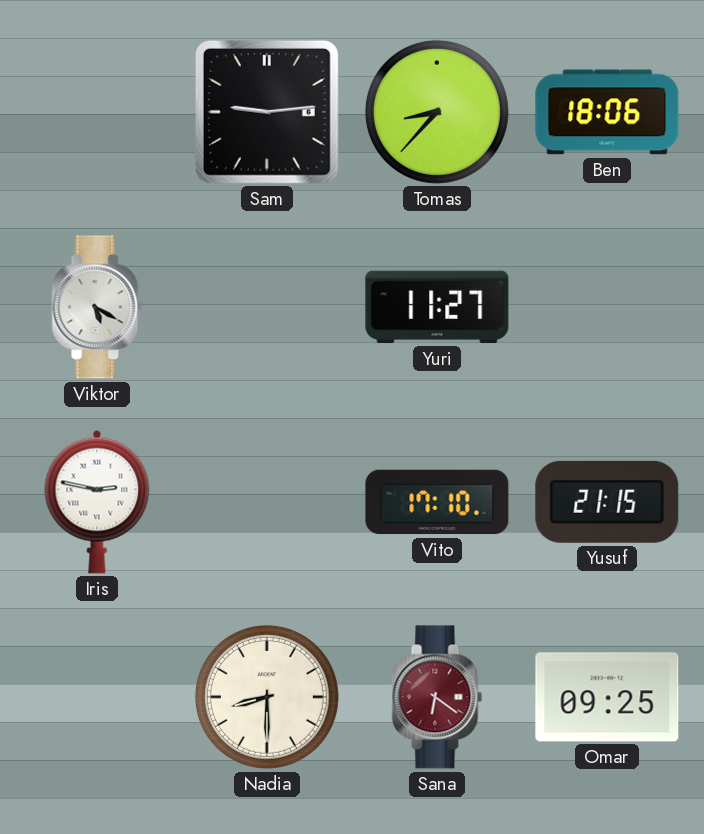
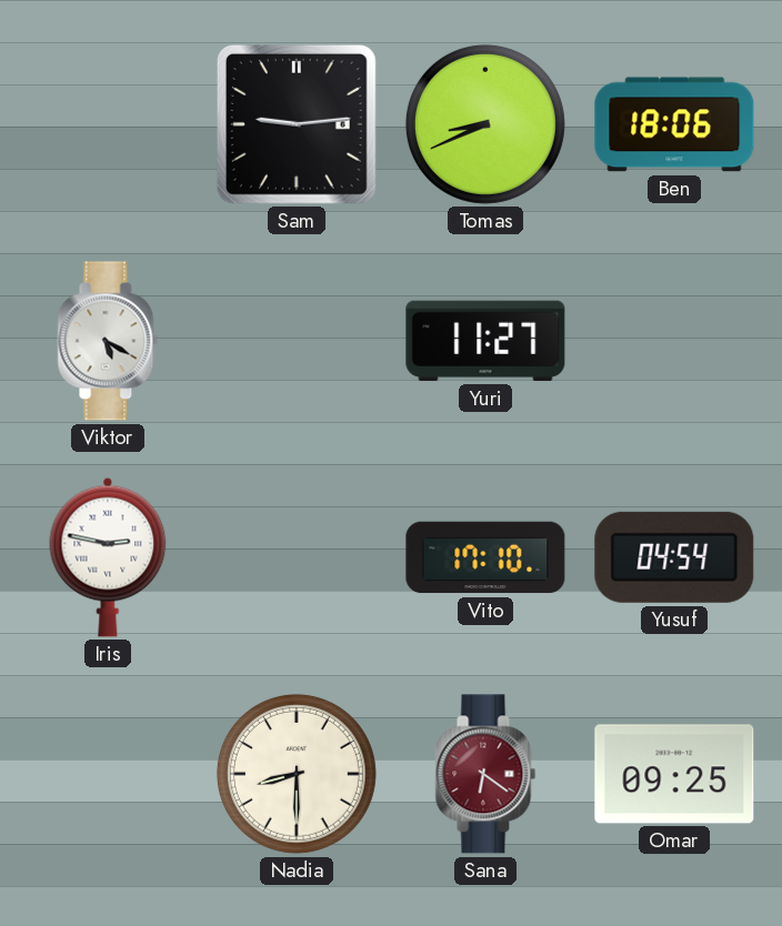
Tomas: 8:37 -> 8:41
Yusuf: 21:15 -> 04:54
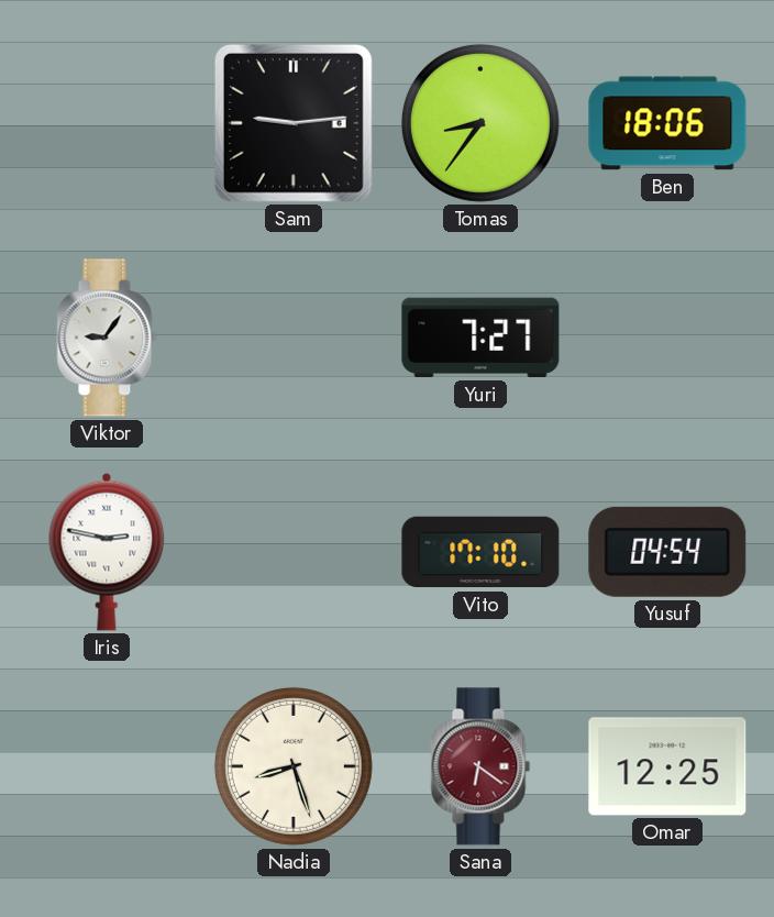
Tomas: 8:41 -> 8:36
Viktor: 5:20 -> 9:06
Yuri: 11:27 -> 7:27
Nadia: 8:30 -> 8:27
Omar: 09:25 -> 12:25
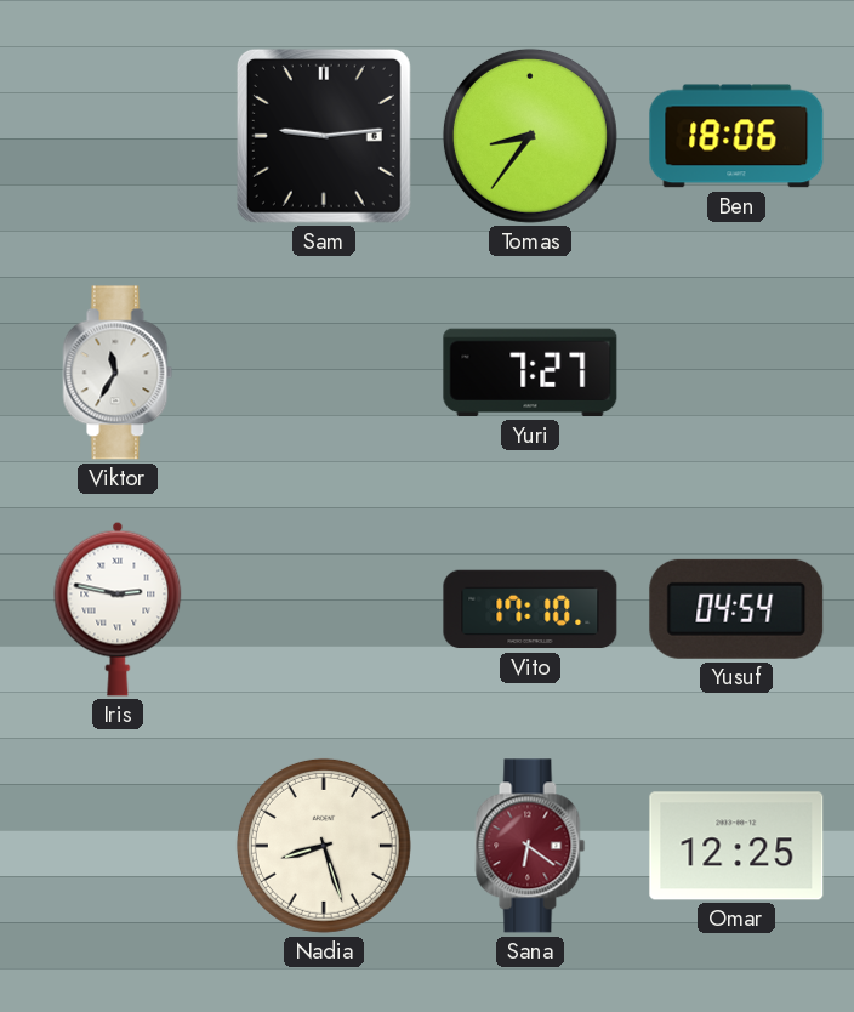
Viktor: 9:06 -> 11:35
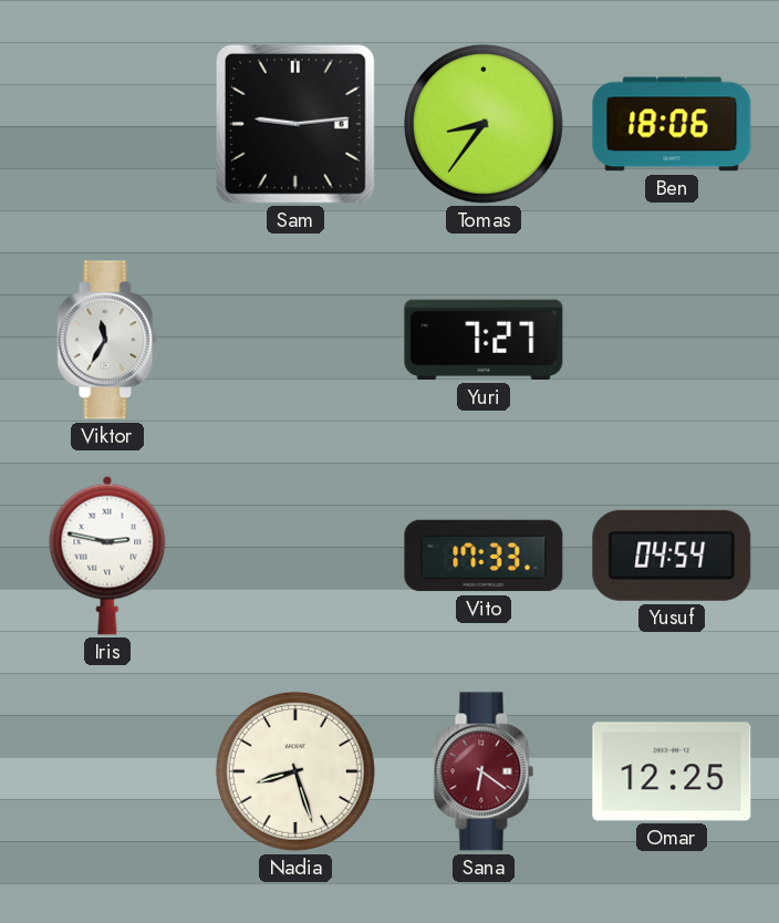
Vito: 17:10 -> 17:33
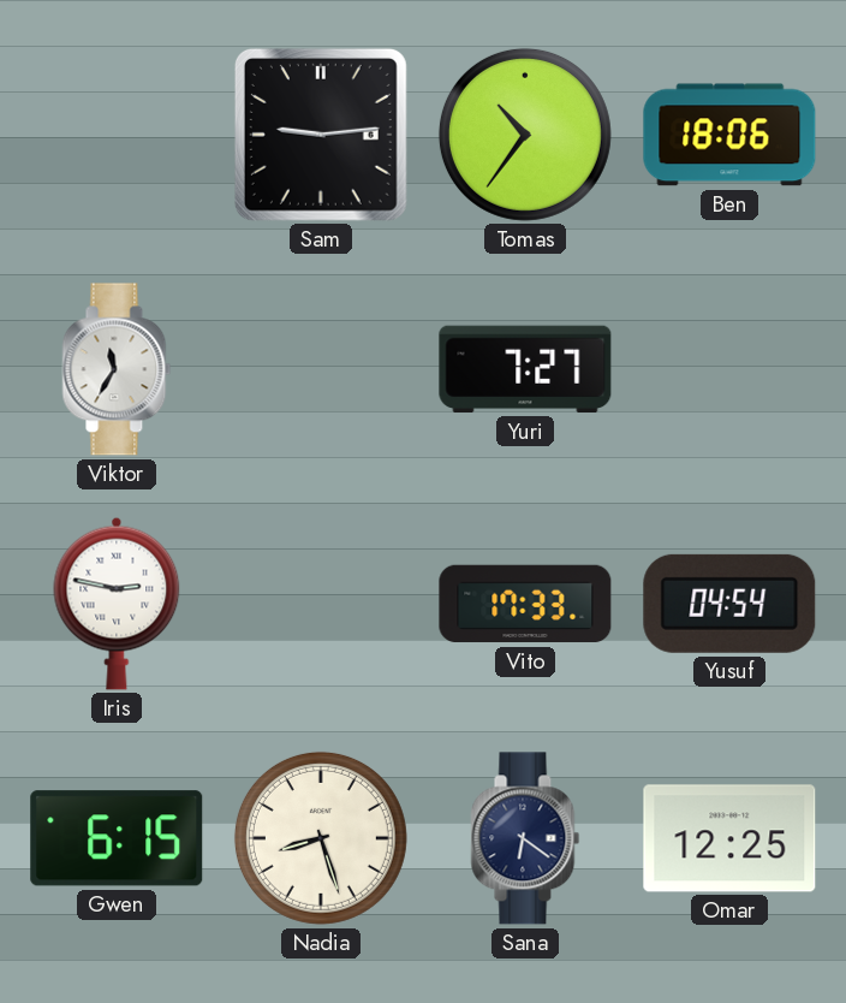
Tomas: 8:36 -> 10:36
Gwen: none -> 6:15
Sana dial: burgundy -> navy
